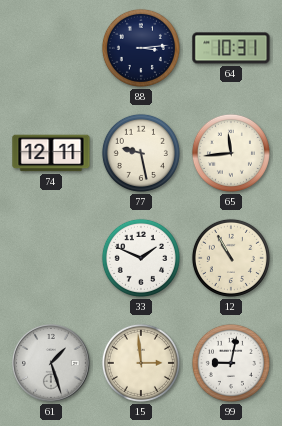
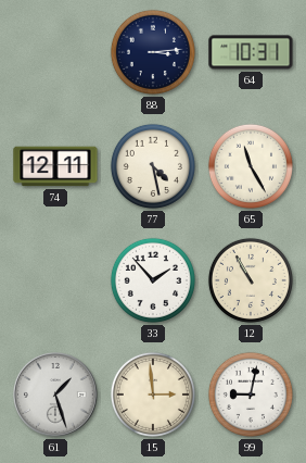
77: 9:28 -> 4:28
65: 11:44 -> 11:25
33: 1:49 -> 1:53
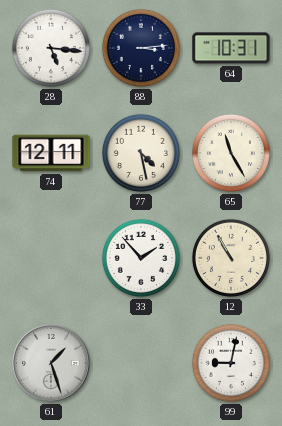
28: none -> 5:16
15: 2:59 -> none
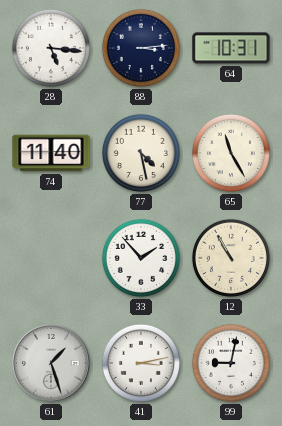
74: 12:11 -> 11:40
41: none -> 3:13
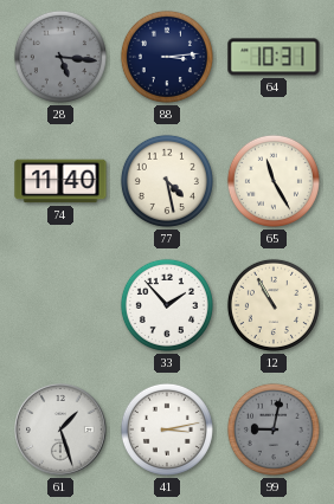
28 dial: white -> grey
99 dial: white -> grey
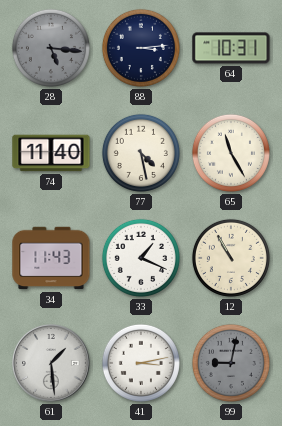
34: none -> 11:43
33: 1:53 -> 1:19
61: 1:27 -> 1:29
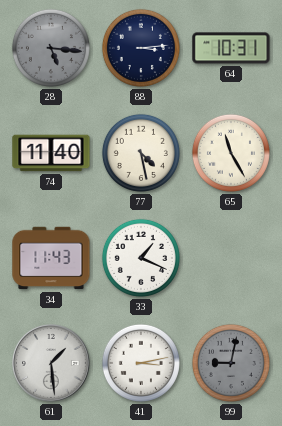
12: 10:55 -> none
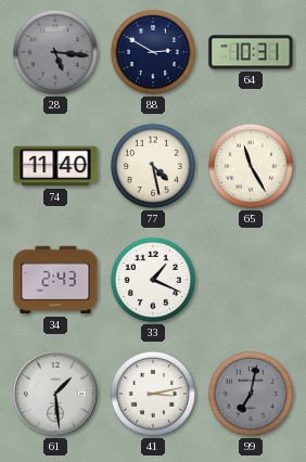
88: 3:14 -> 2:50
34: 11:43 -> 2:43
99: 9:02 -> 7:02
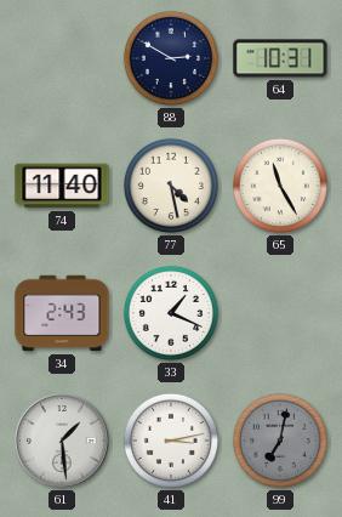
28: 5:16 -> none
